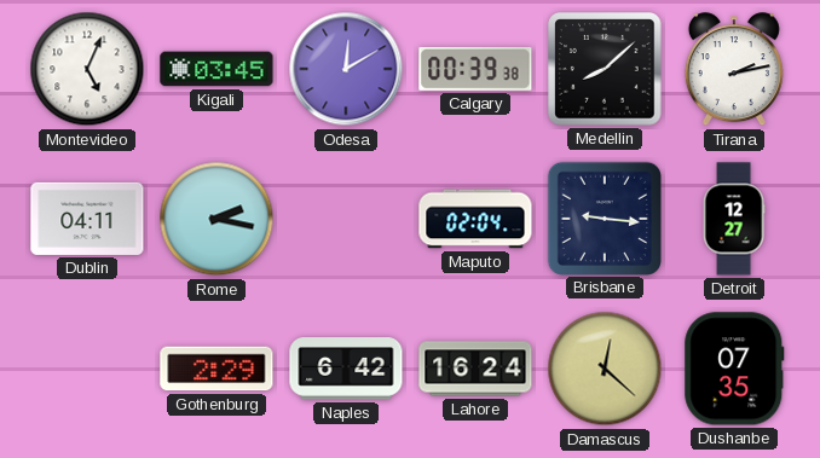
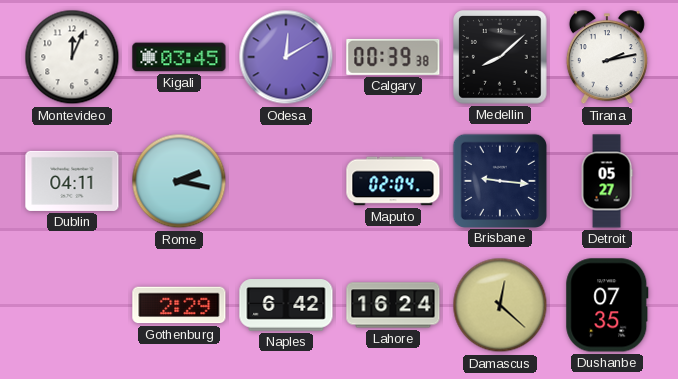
Montevideo: 5:04 -> 12:04
Detroit: 12:27 -> 05:27
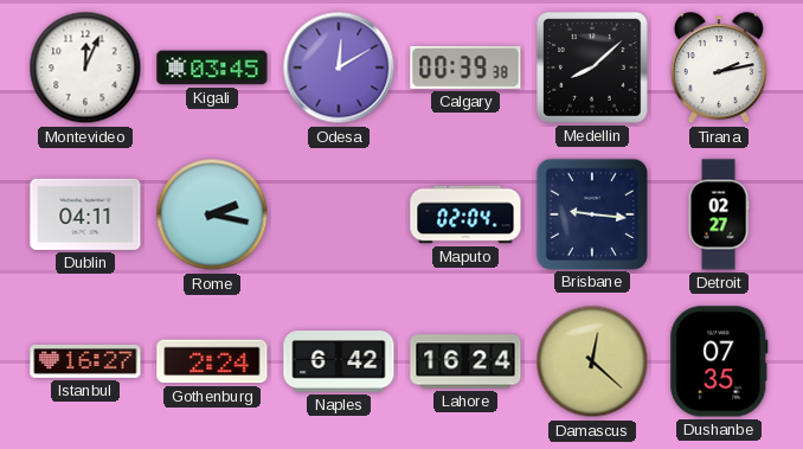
Detroit: 05:27 -> 02:27
Istanbul: none -> 16:27
Gothenburg: 2:29 -> 2:24
